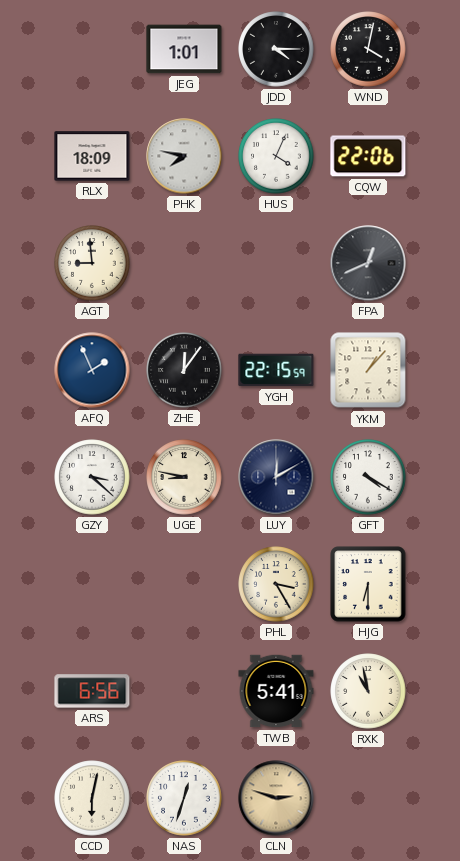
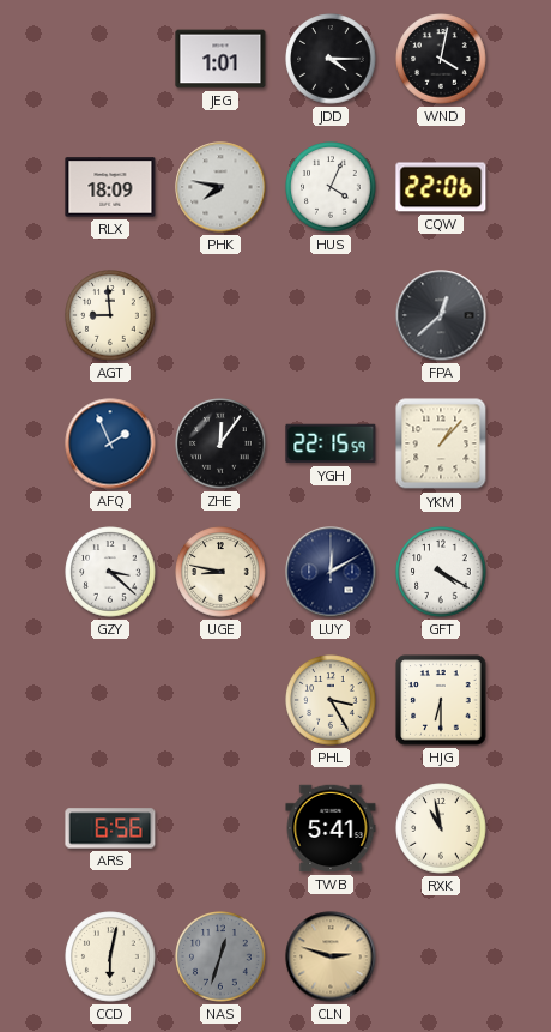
FPA: 12:41 -> 12:38
NAS dial: white -> grey
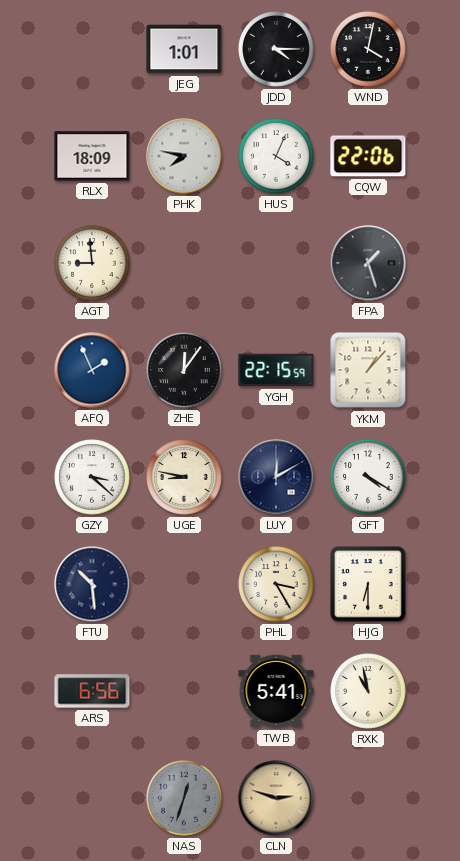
FPA: 12:38 -> 1:27
FTU: none -> 10:29
CCD: 6:02 -> none
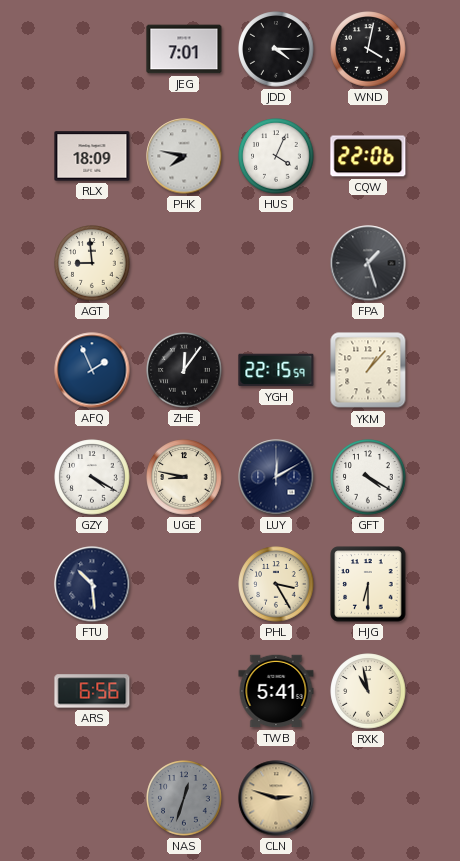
JEG: 1:01 -> 7:01
GZY: 3:22 -> 4:20
